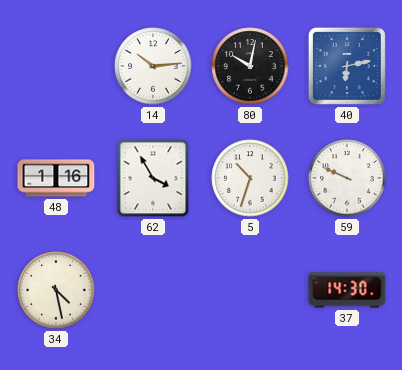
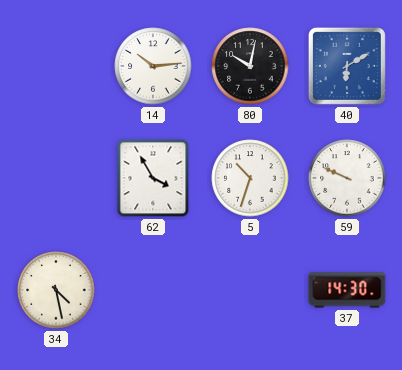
40: 6:13 -> 6:10
48: 1:16 -> none
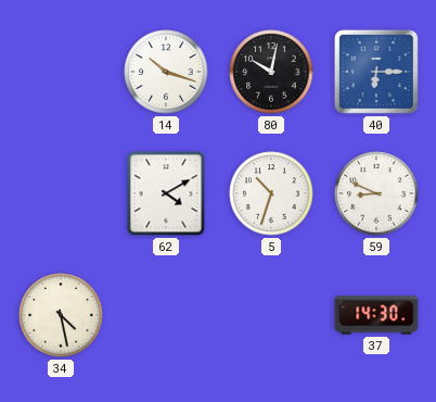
14: 10:14 -> 10:18
40: 6:10 -> 6:15
62: 3:55 -> 4:10
59: 9:49 -> 8:49
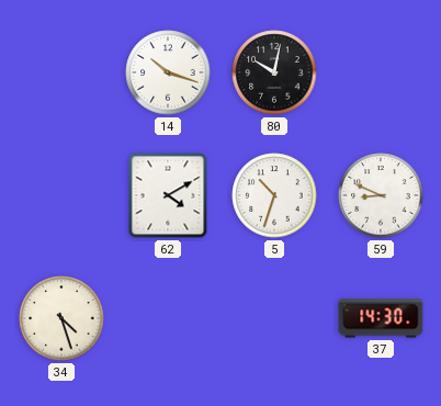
40: 6:15 -> none
34: 4:28 -> 4:27
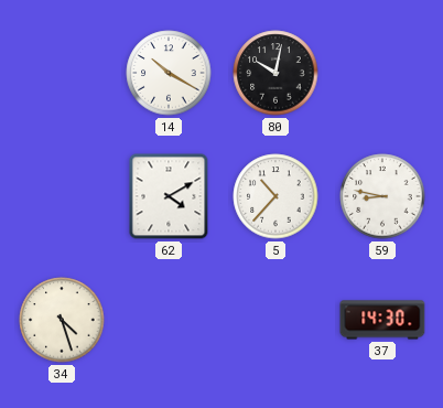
14: 10:18 -> 10:20
5: 10:33 -> 10:37
59: 8:49 -> 8:47
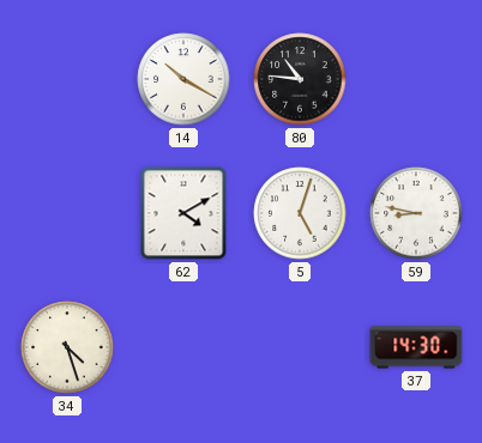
80: 10:02 -> 10:46
5: 10:37 -> 5:03
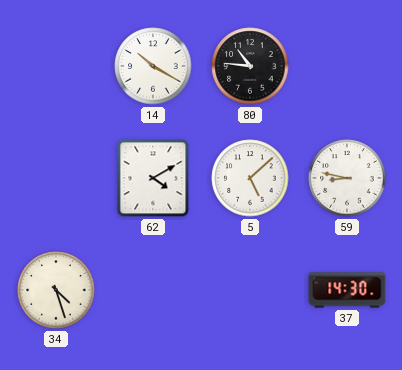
5: 5:03 -> 5:08
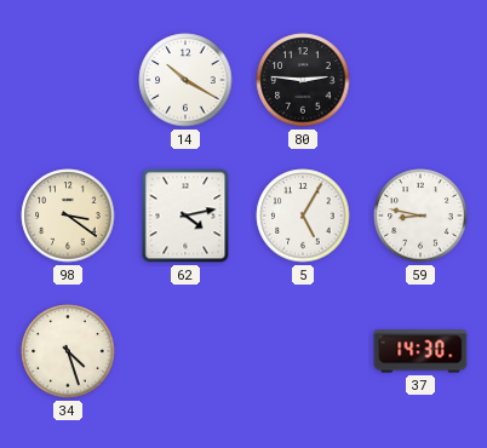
80: 10:46 -> 2:46
98: none -> 3:21
62: 4:10 -> 4:13
5: 5:08 -> 5:05
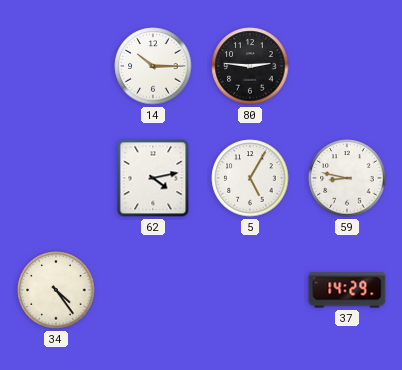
14: 10:20 -> 10:15
98: 3:21 -> none
34: 4:27 -> 4:24
37: 14:30 -> 14:29
